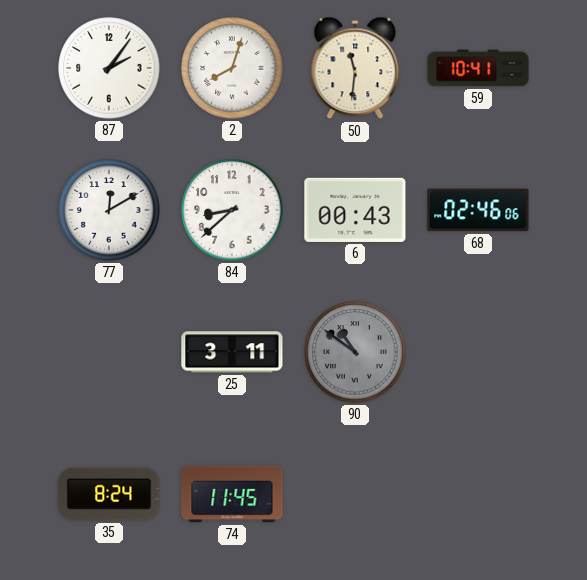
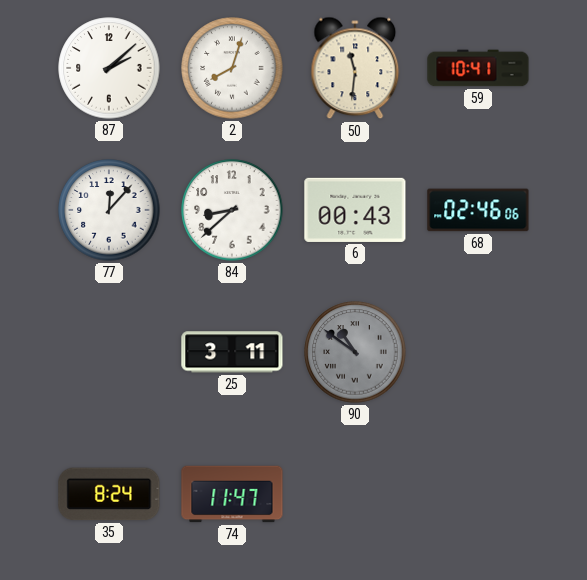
87: 2:06 -> 2:08
77: 12:10 -> 12:07
74: 11:45 -> 11:47
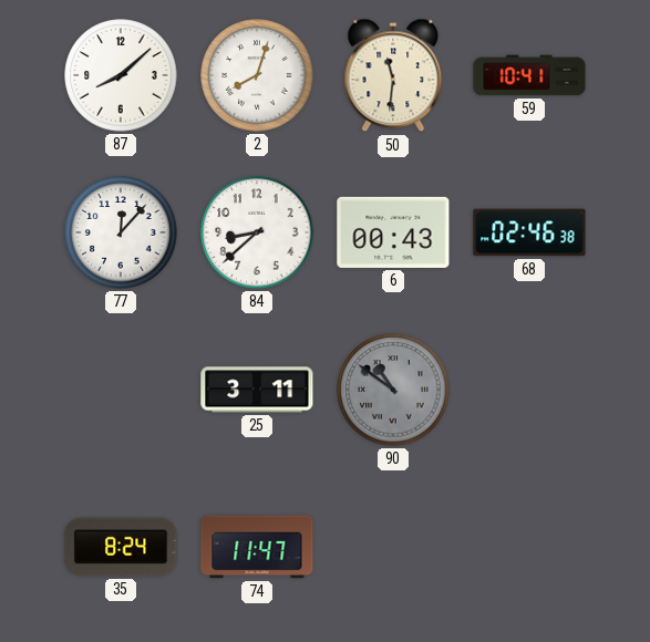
87: 2:08 -> 8:08
68: 02:46:06 -> 02:46:38
